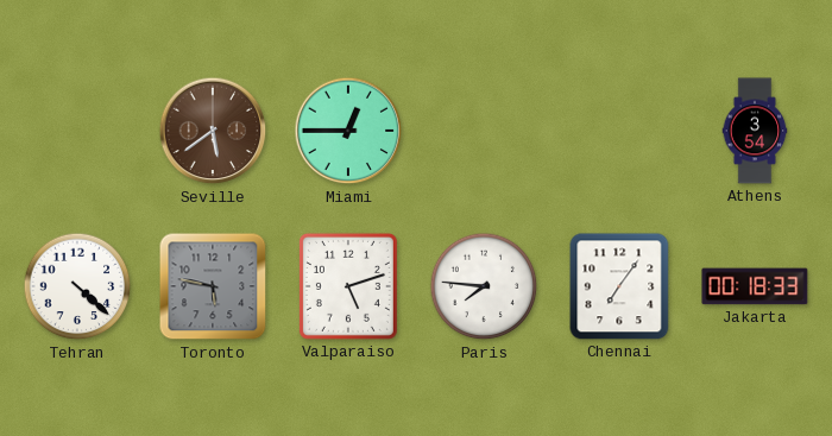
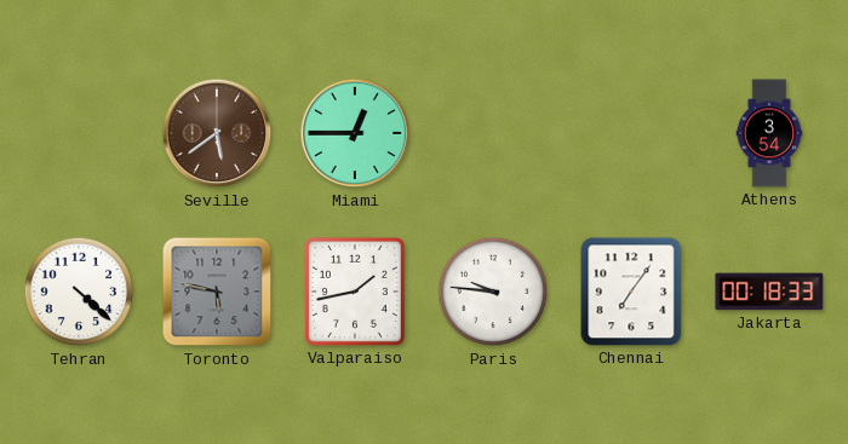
Valparaiso: 5:12 -> 1:43
Paris: 7:46 -> 9:46
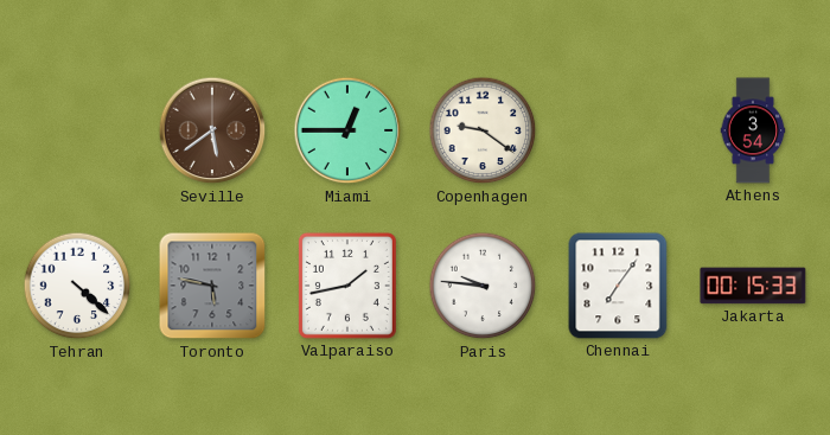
Copenhagen: none -> 9:21
Jakarta: 00:18 -> 00:15
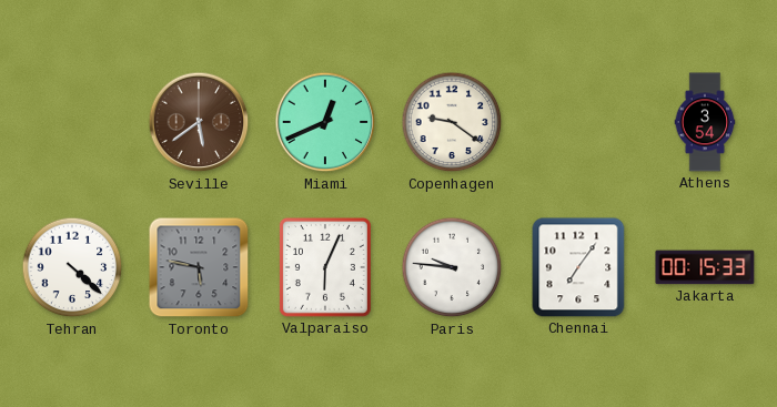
Miami: 12:45 -> 12:41
Valparaiso: 1:43 -> 6:04
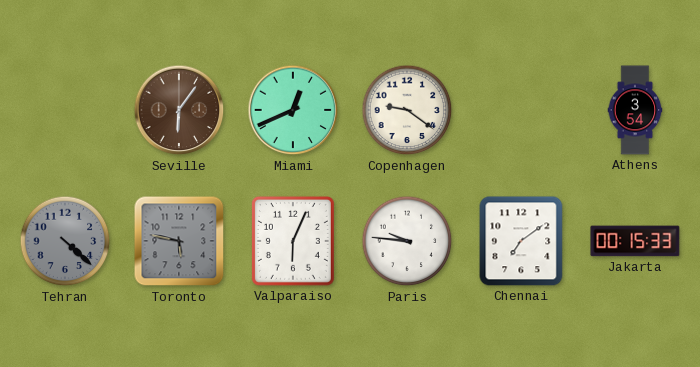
Seville: 5:39 -> 6:06
Tehran dial: white -> grey
Chennai: 7:06 -> 7:09
